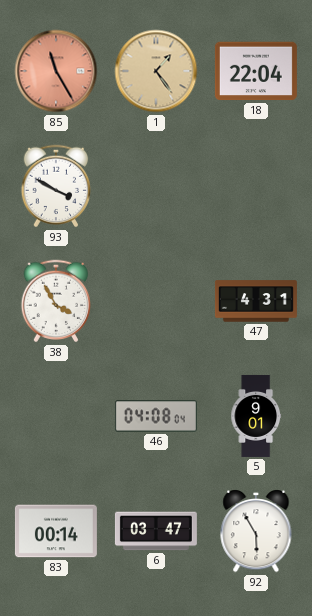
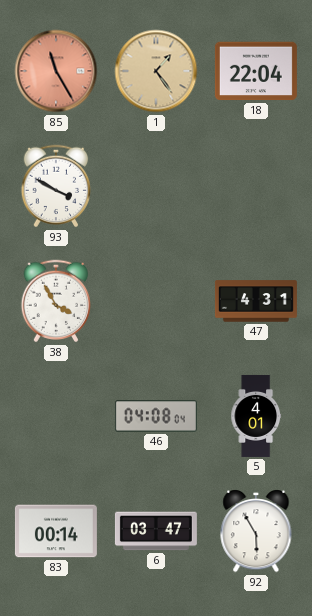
5: 9:01 -> 4:01
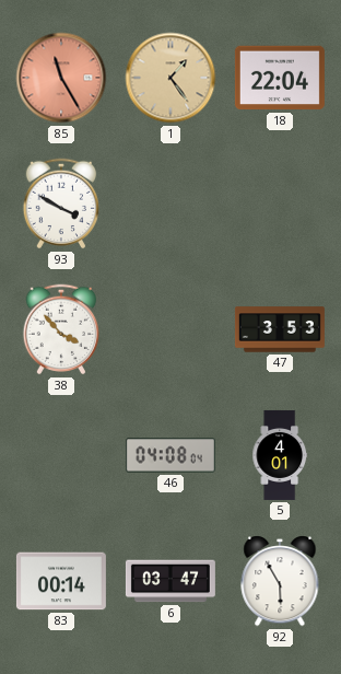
38: 3:55 -> 3:53
47: 4:31 -> 3:53
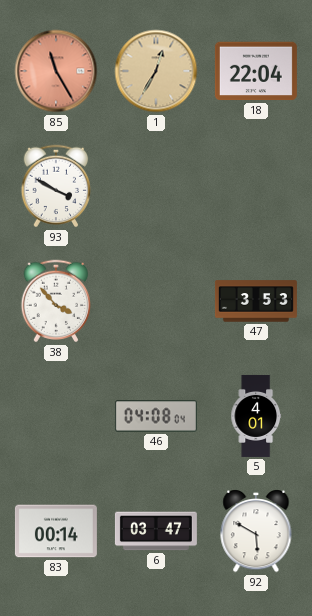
1: 1:24 -> 12:35
92: 5:55 -> 5:50
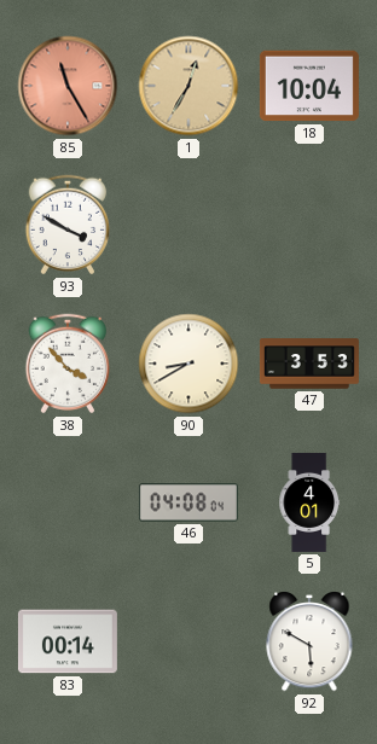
18: 22:04 -> 10:04
90: none -> 8:40
6: 03:47 -> none
